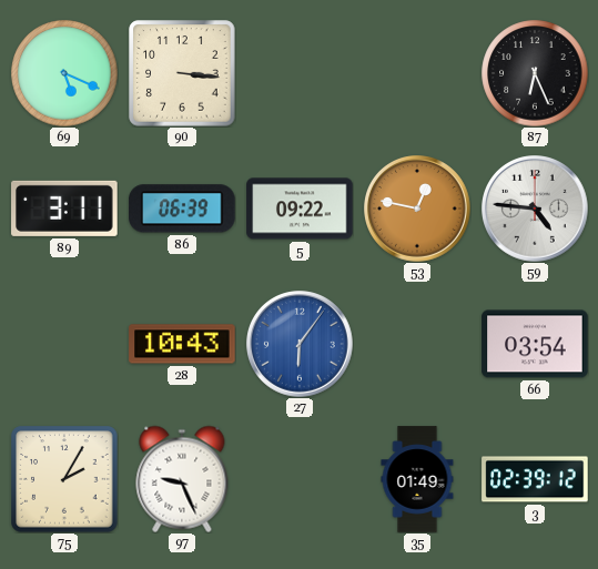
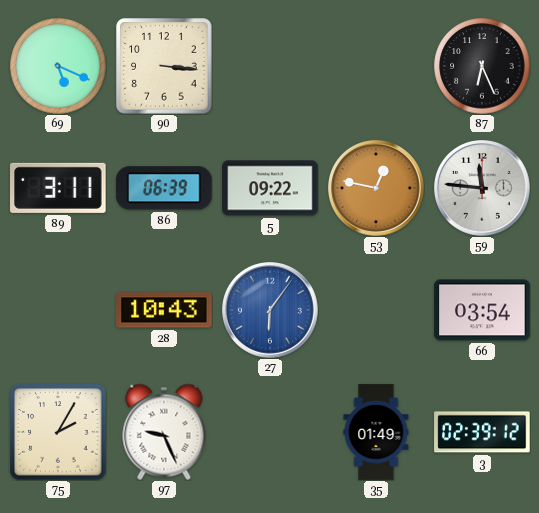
59: 4:46 -> 11:46
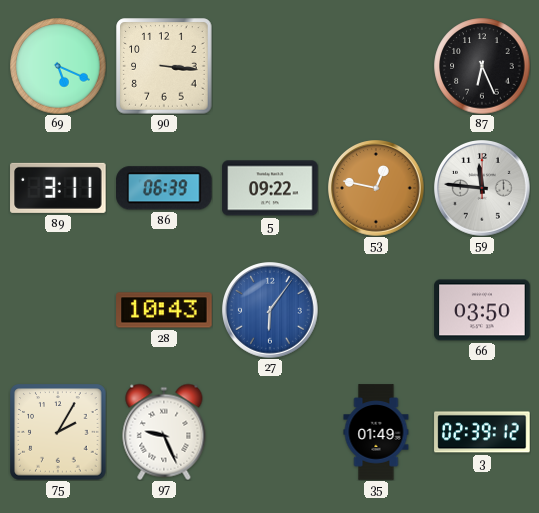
66: 03:54 -> 03:50
